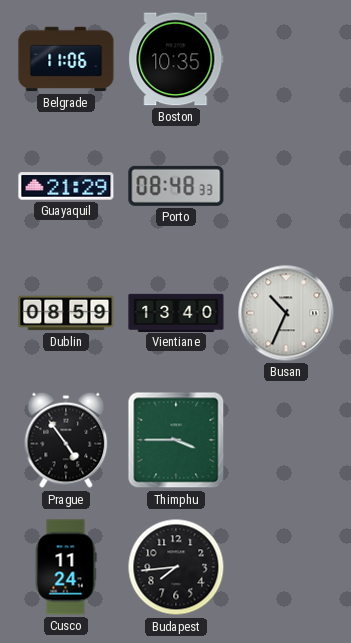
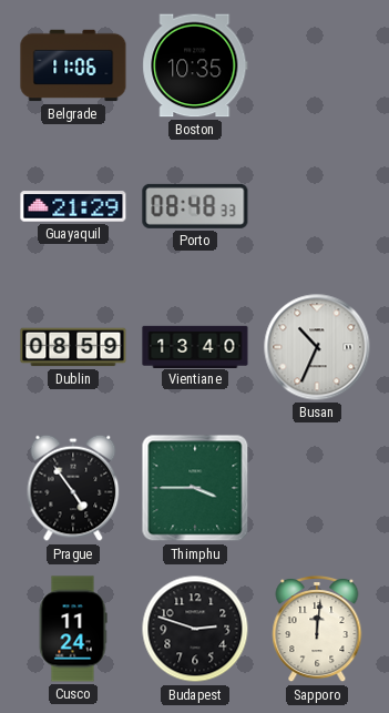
Budapest: 7:44 -> 2:48
Sapporo: none -> 12:01
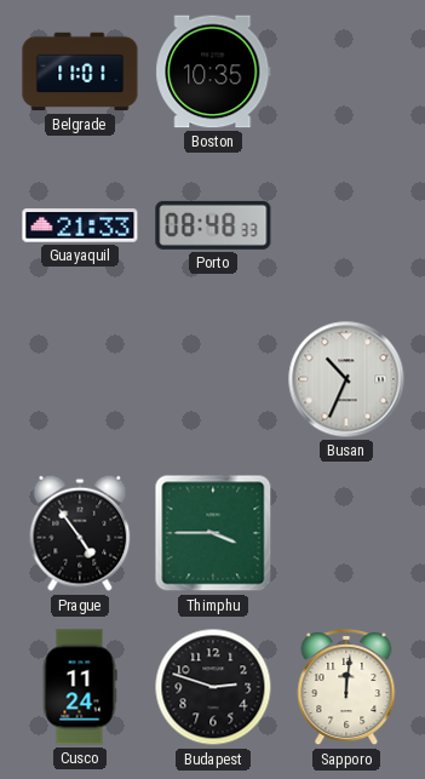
Belgrade: 11:06 -> 11:01
Guayaquil: 21:29 -> 21:33
Dublin: 08:59 -> none
Vientiane: 13:40 -> none
